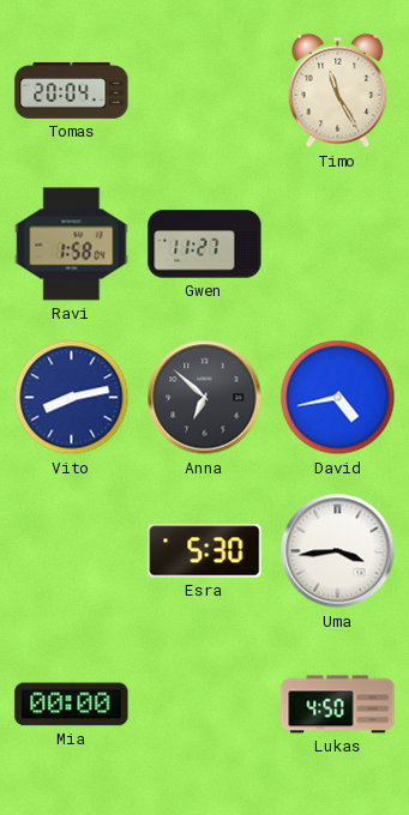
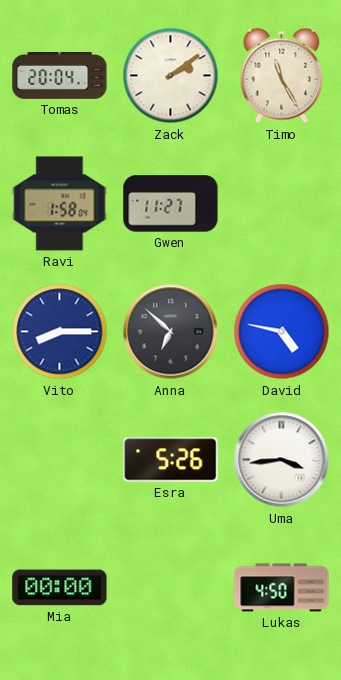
Zack: none -> 2:09
Vito: 8:13 -> 8:15
David: 4:43 -> 4:47
Esra: 5:30 -> 5:26
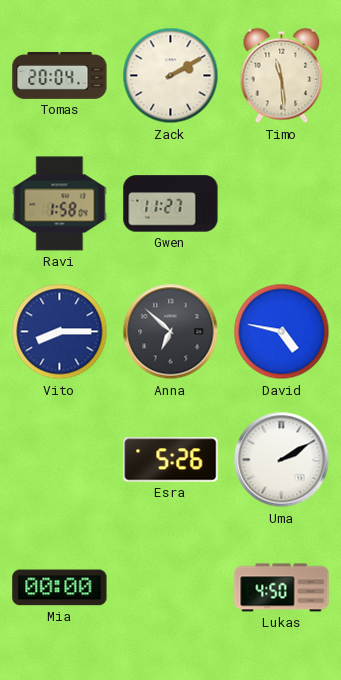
Zack: 2:09 -> 2:10
Timo: 11:25 -> 11:29
Uma: 3:44 -> 2:10
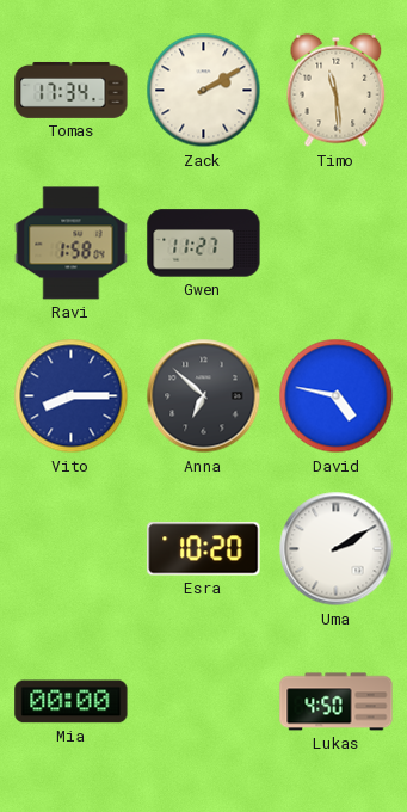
Tomas: 20:04 -> 17:34
Esra: 5:26 -> 10:20
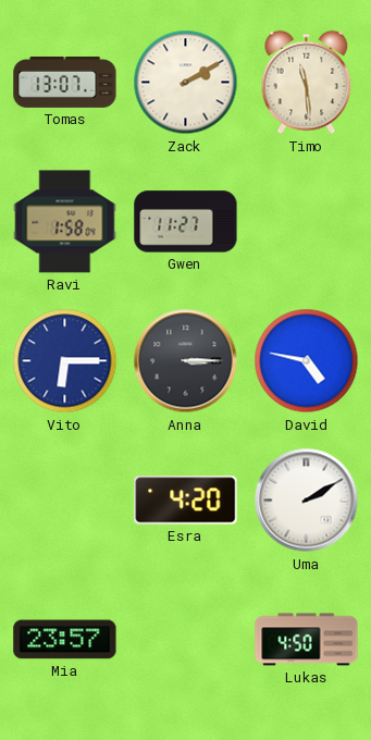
Tomas: 17:34 -> 13:07
Vito: 8:15 -> 6:15
Anna: 6:52 -> 3:15
Esra: 10:20 -> 4:20
Mia: 00:00 -> 23:57
